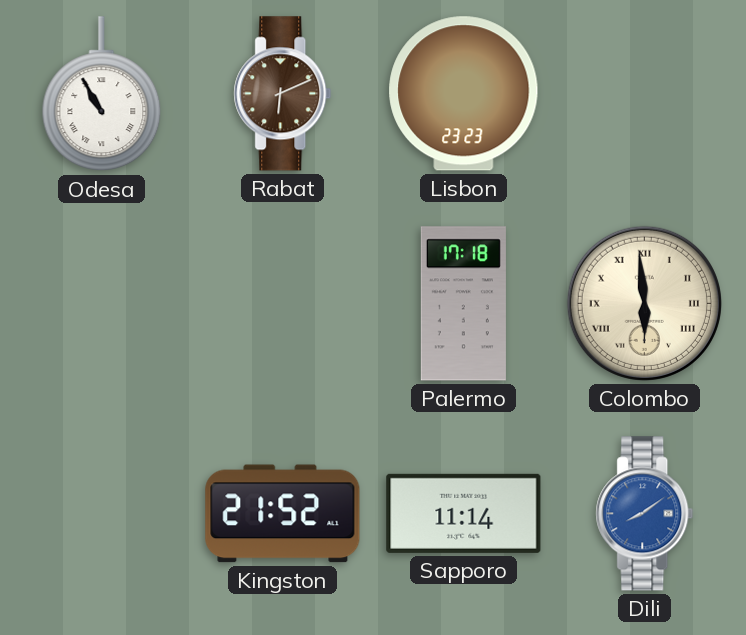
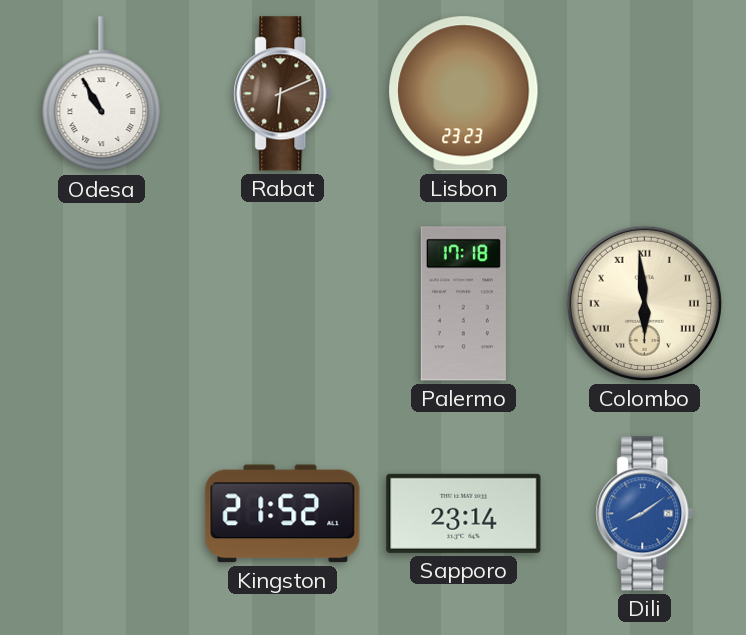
Sapporo: 11:14 -> 23:14
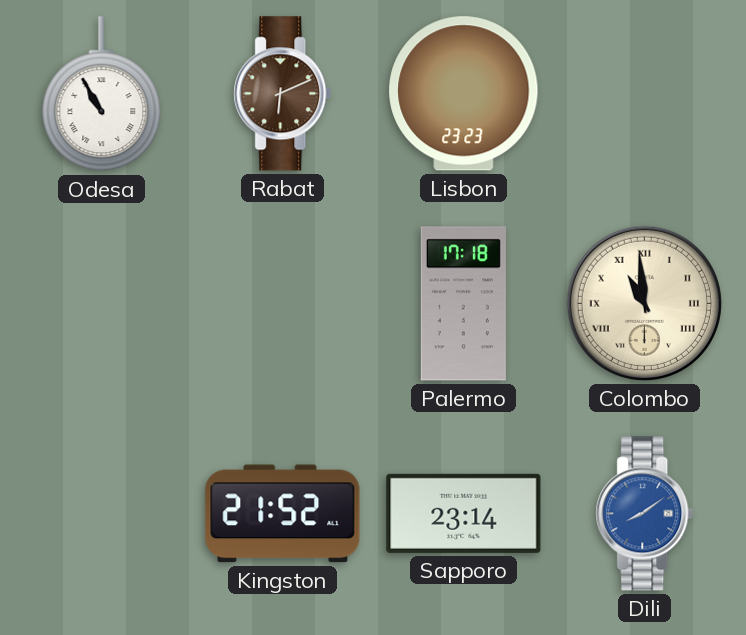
Colombo: 5:59 -> 10:59
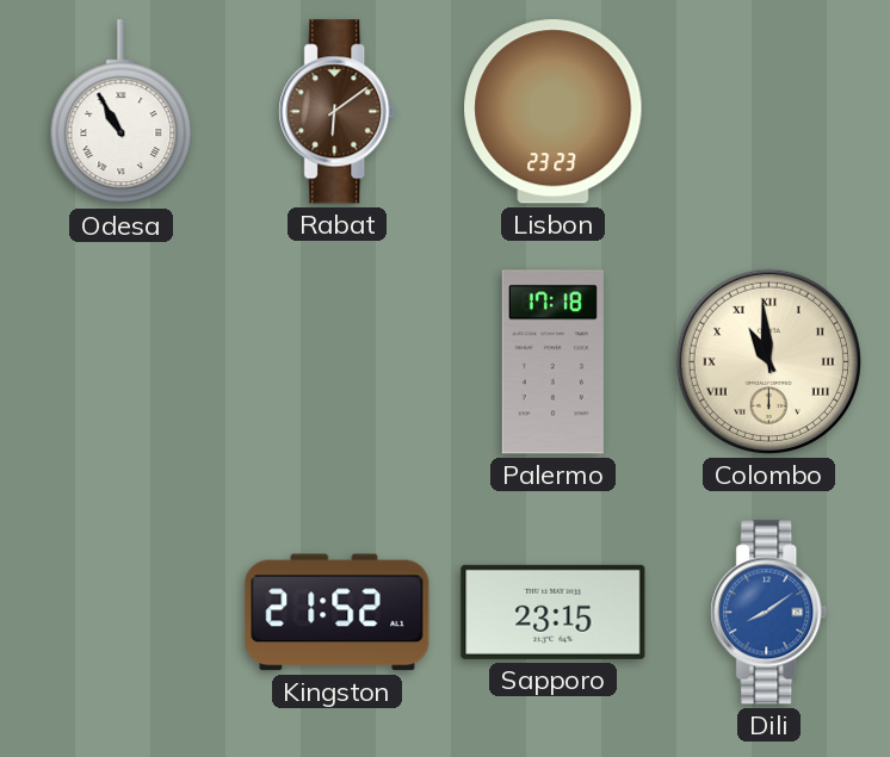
Rabat: 6:11 -> 6:09
Sapporo: 23:14 -> 23:15
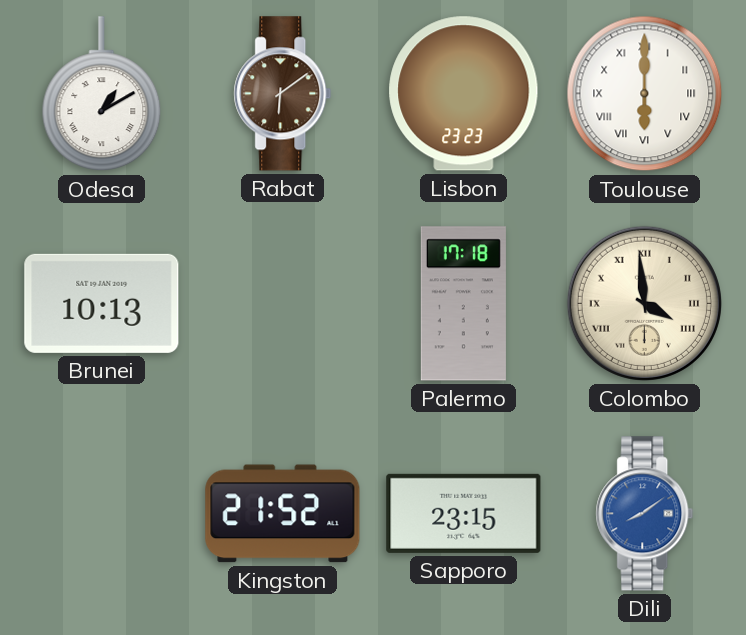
Odesa: 10:55 -> 1:10
Toulouse: none -> 6:00
Brunei: none -> 10:13
Colombo: 10:59 -> 3:59
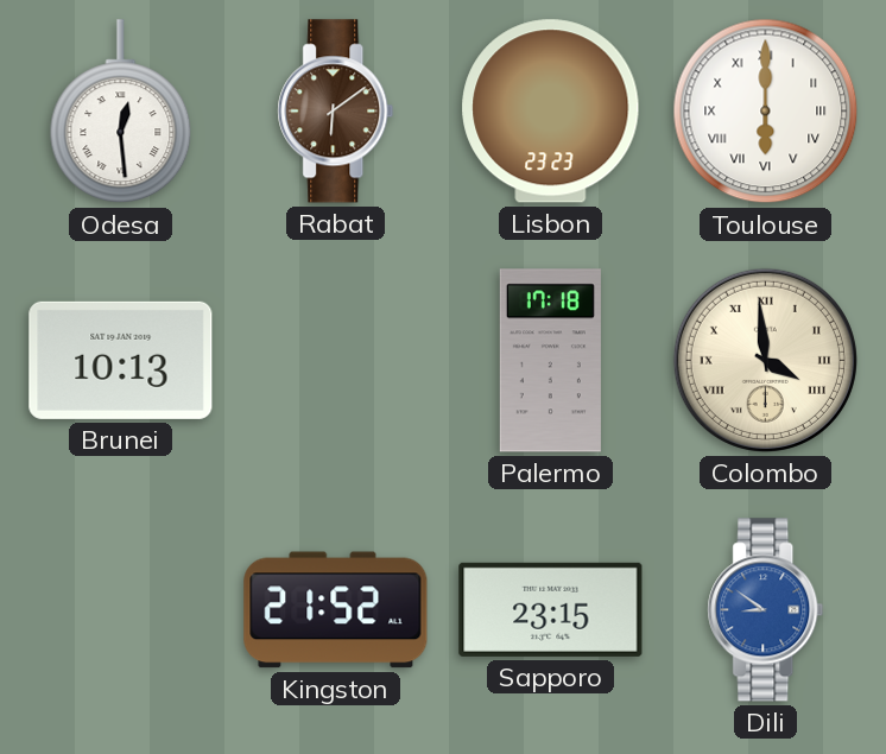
Odesa: 1:10 -> 12:29
Dili: 8:09 -> 8:51
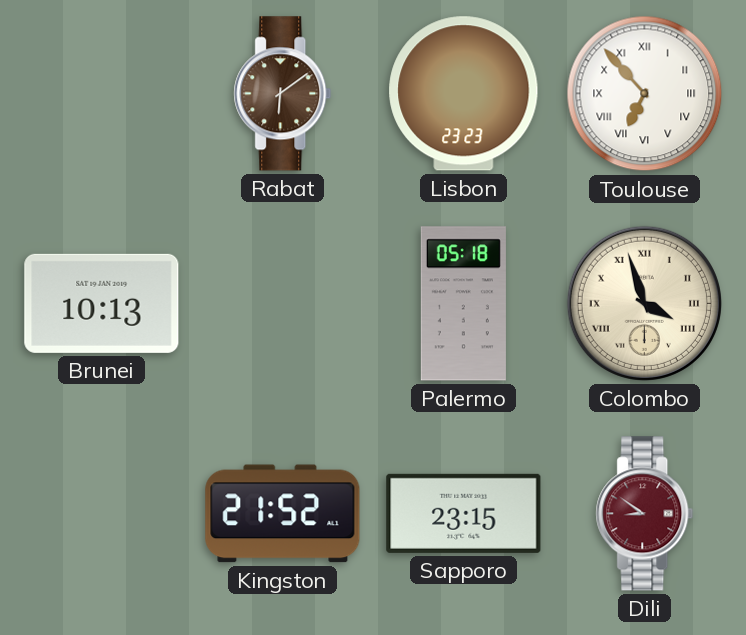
Odesa: 12:29 -> none
Toulouse: 6:00 -> 6:53
Palermo: 17:18 -> 05:18
Colombo: 3:59 -> 3:57
Dili dial: blue -> burgundy
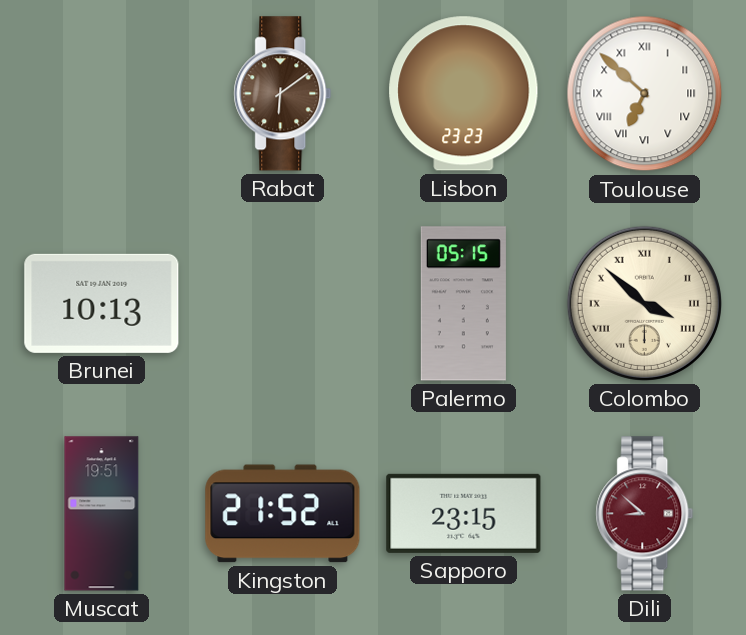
Toulouse: 6:53 -> 6:52
Palermo: 05:18 -> 05:15
Colombo: 3:57 -> 3:52
Muscat: none -> 19:51
Dili: 8:51 -> 8:52
